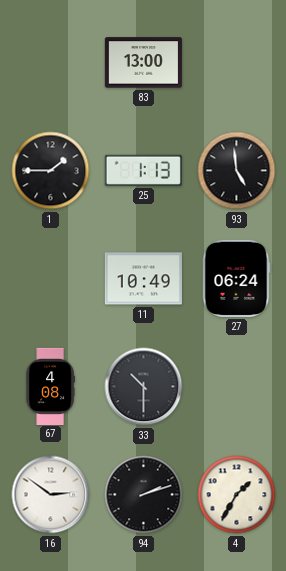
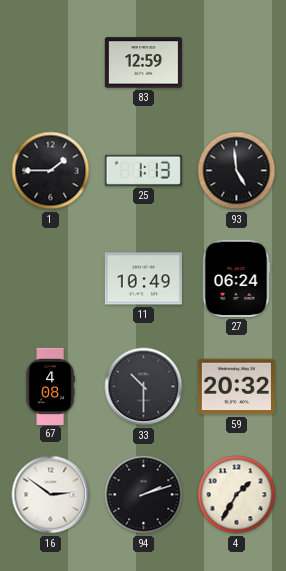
83: 13:00 -> 12:59
59: none -> 20:32
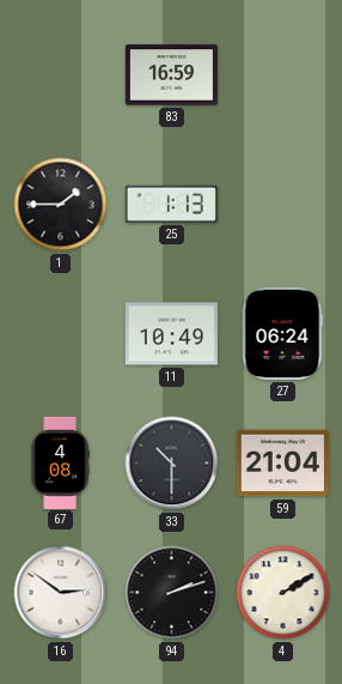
83: 12:59 -> 16:59
93: 4:59 -> none
59: 20:32 -> 21:04
4: 1:35 -> 2:10
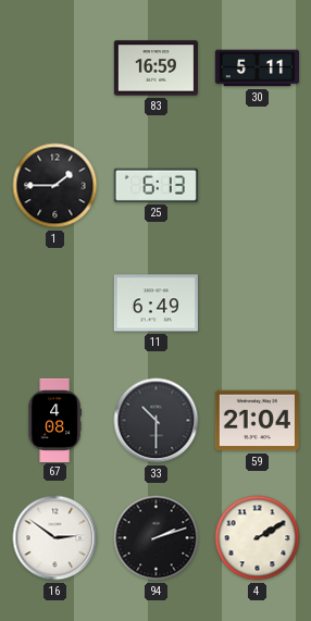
30: none -> 5:11
25: 1:13 -> 6:13
11: 10:49 -> 6:49
27: 06:24 -> none
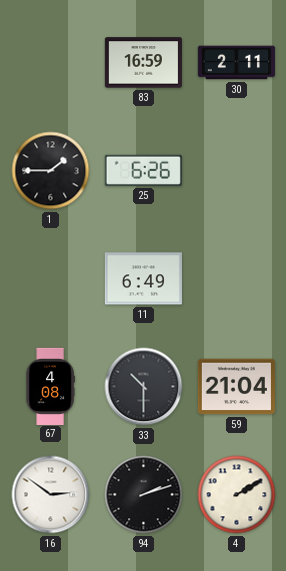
30: 5:11 -> 2:11
25: 6:13 -> 6:26
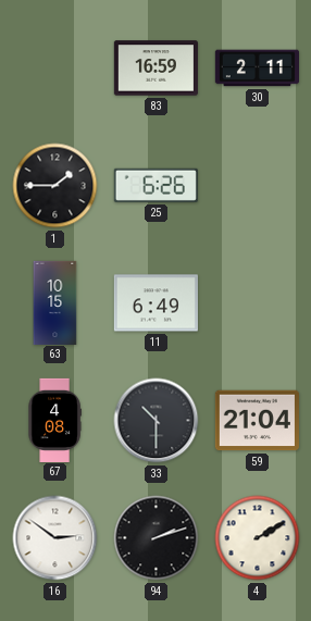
63: none -> 10:15
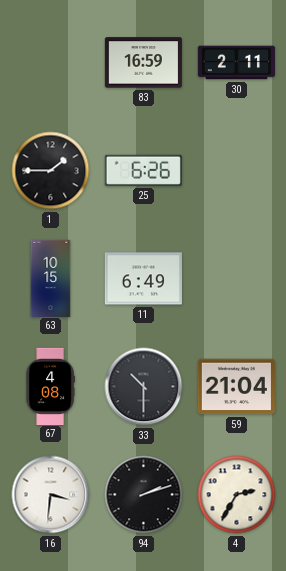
16: 2:51 -> 3:31
4: 2:10 -> 2:35
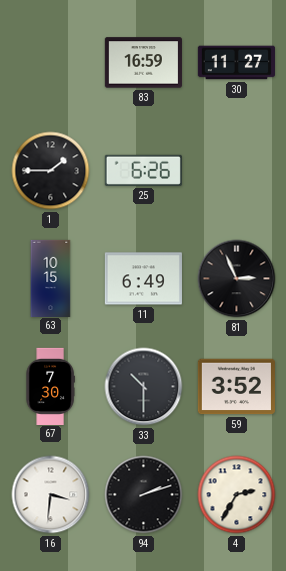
30: 2:11 -> 11:27
81: none -> 2:56
67: 4:08 -> 7:30
59: 21:04 -> 3:52
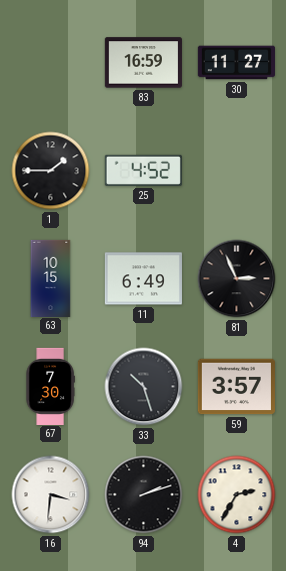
25: 6:26 -> 4:52
33: 10:30 -> 10:27
59: 3:52 -> 3:57
